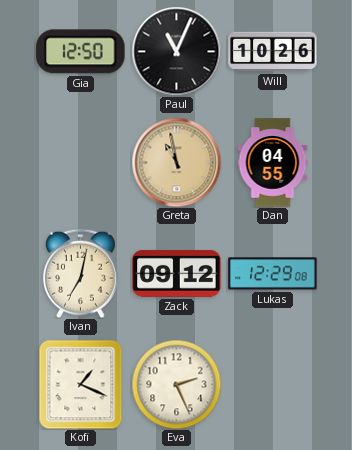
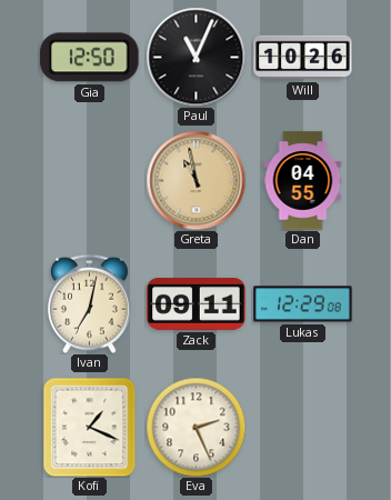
Zack: 09:12 -> 09:11
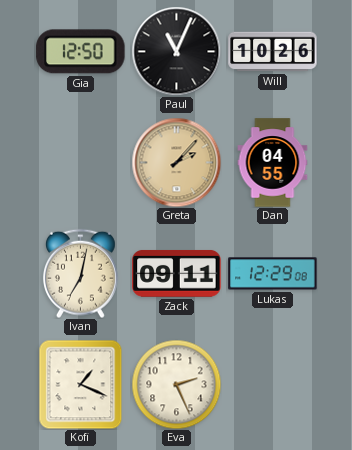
Greta: 10:58 -> 2:07
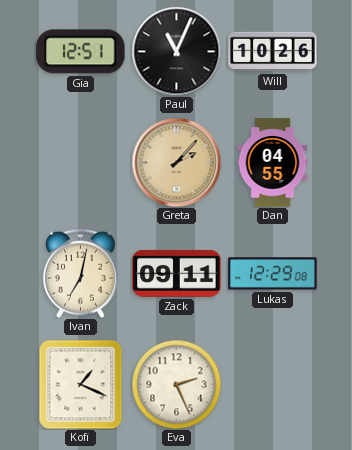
Gia: 12:50 -> 12:51
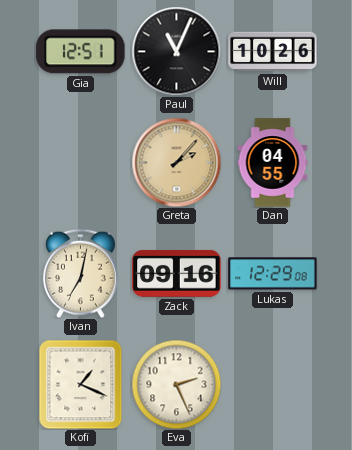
Zack: 09:11 -> 09:16
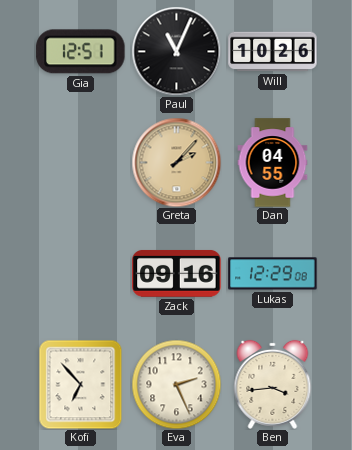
Ivan: 7:02 -> none
Kofi: 1:19 -> 6:53
Ben: none -> 3:44
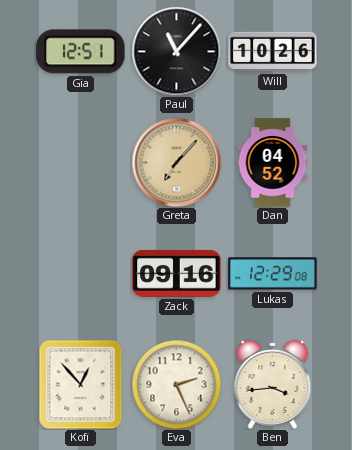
Paul: 11:04 -> 11:07
Greta: 2:07 -> 7:07
Dan: 04:55 -> 04:52
Kofi: 6:53 -> 12:53
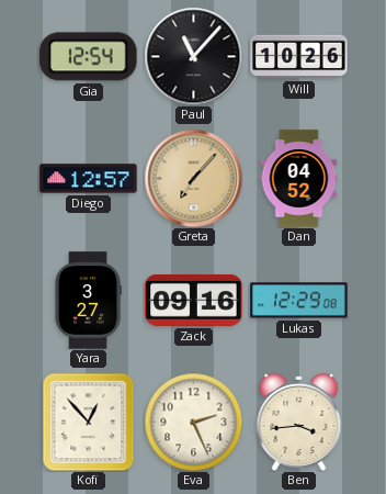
Gia: 12:51 -> 12:54
Diego: none -> 12:57
Yara: none -> 3:27
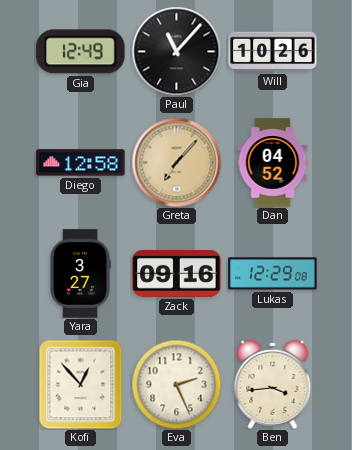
Gia: 12:54 -> 12:49
Diego: 12:57 -> 12:58
